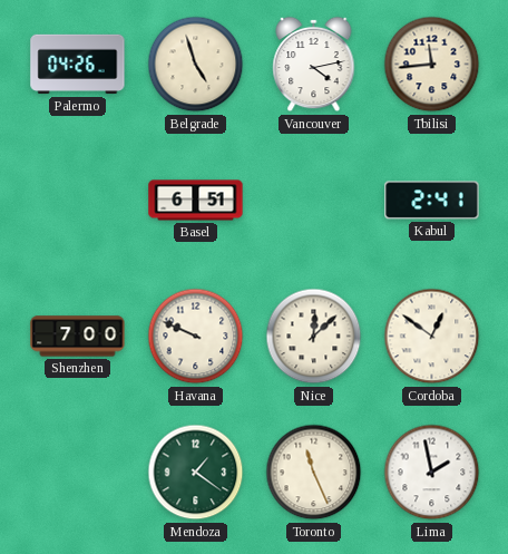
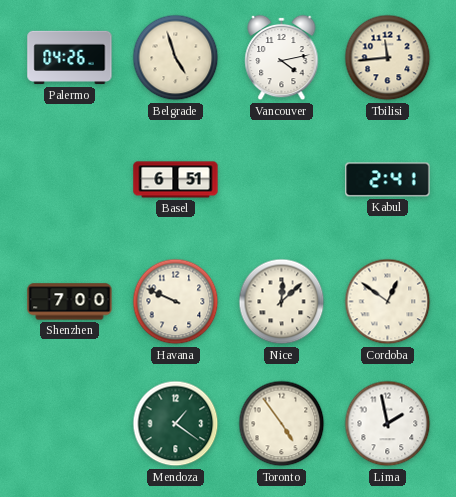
Toronto: 11:26 -> 4:54
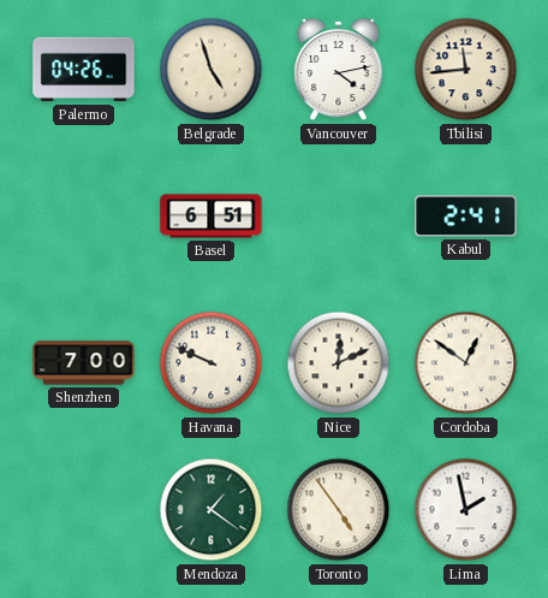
Nice: 12:08 -> 12:11
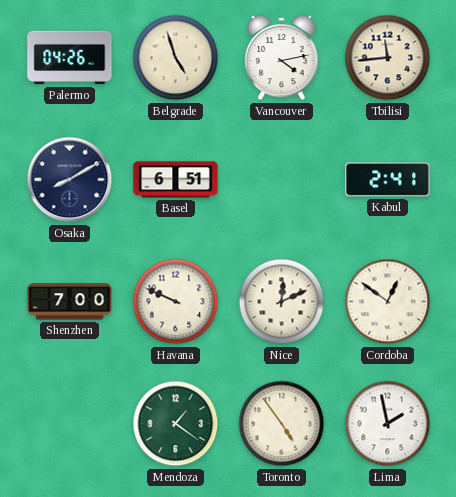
Osaka: none -> 8:10
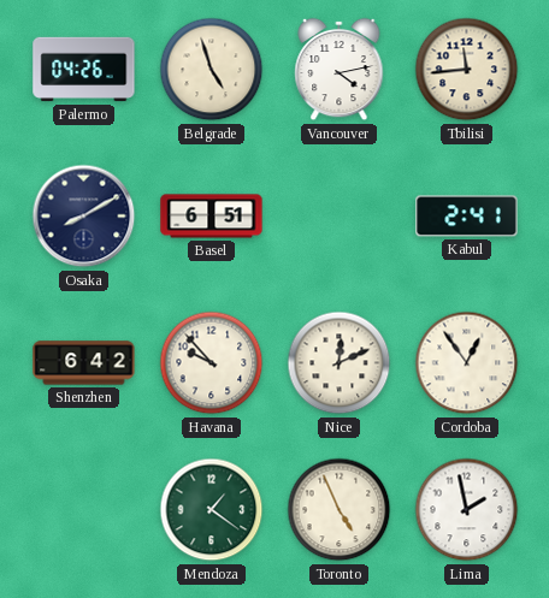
Shenzhen: 7:00 -> 6:42
Havana: 9:49 -> 9:53
Cordoba: 12:51 -> 12:54
Toronto: 4:54 -> 4:56
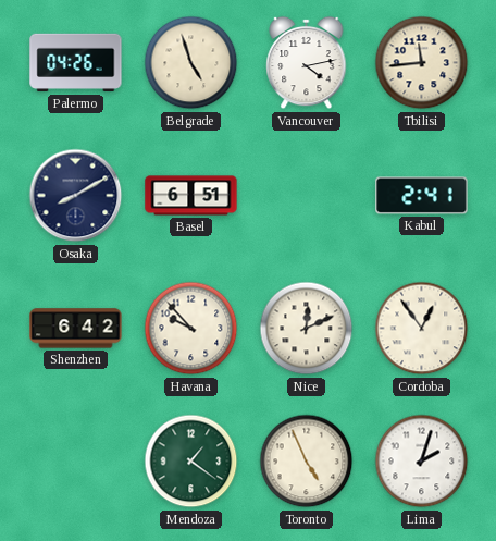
Lima: 1:58 -> 2:03
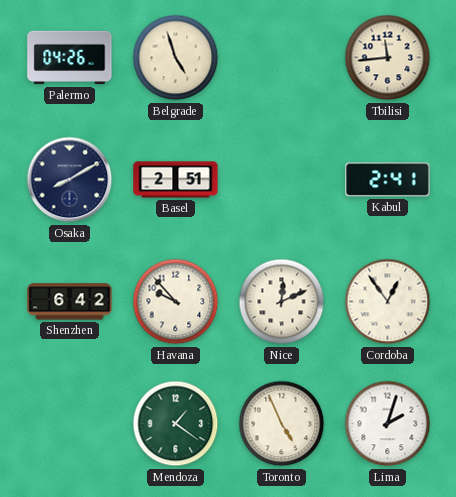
Vancouver: 4:13 -> none
Basel: 6:51 -> 2:51
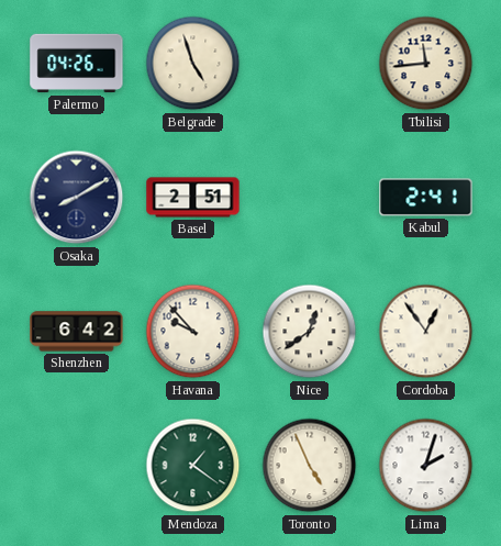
Nice: 12:11 -> 12:39
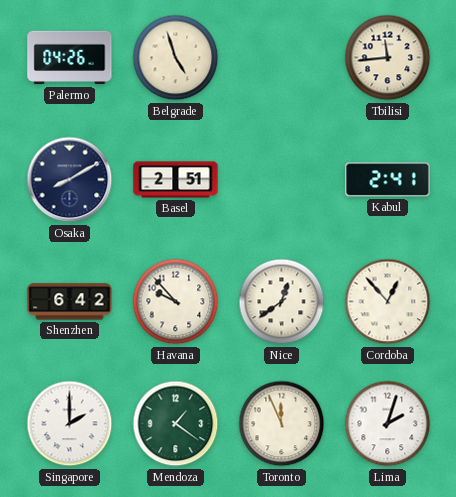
Cordoba: 12:54 -> 12:53
Singapore: none -> 2:00
Toronto: 4:56 -> 11:56
